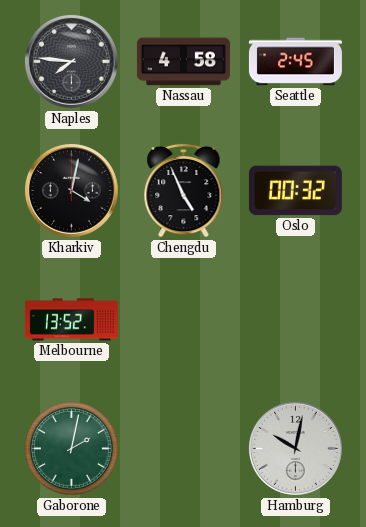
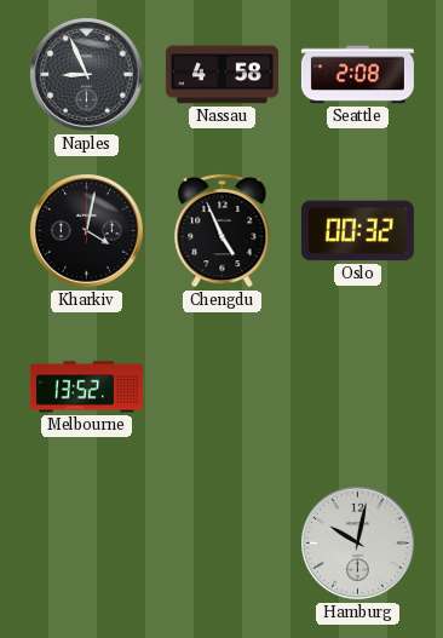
Naples: 7:46 -> 8:56
Seattle: 2:45 -> 2:08
Gaborone: 2:02 -> none
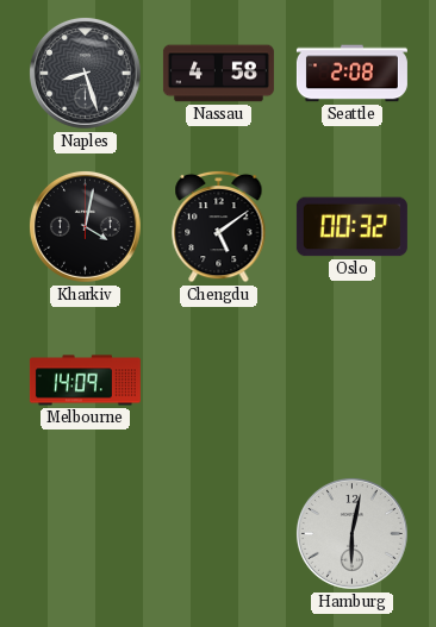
Naples: 8:56 -> 8:27
Chengdu: 4:56 -> 5:09
Melbourne: 13:52 -> 14:09
Hamburg: 10:02 -> 6:02
